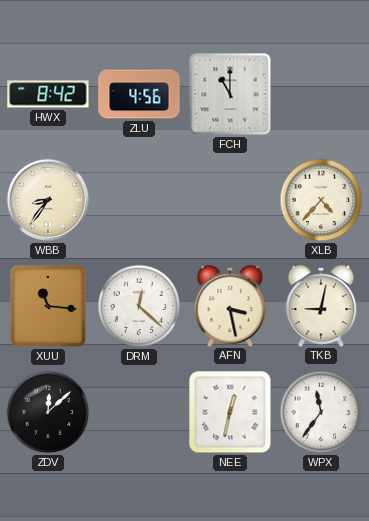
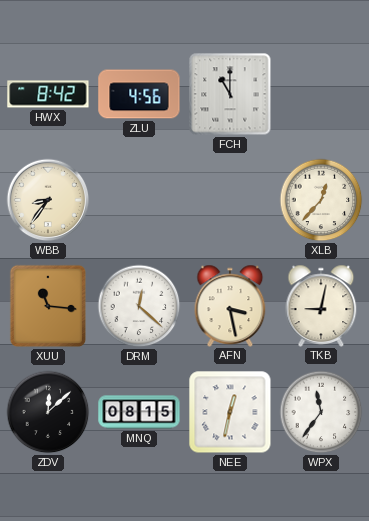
XLB: 4:37 -> 12:37
MNQ: none -> 08:15
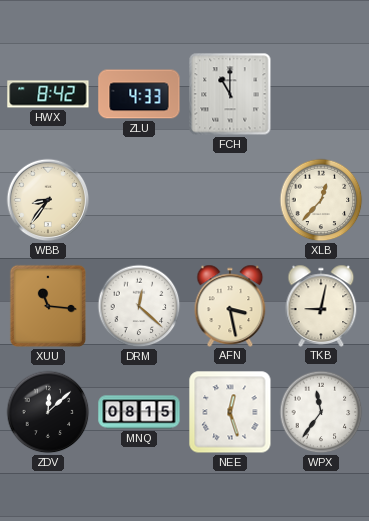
ZLU: 4:56 -> 4:33
NEE: 12:32 -> 12:27
